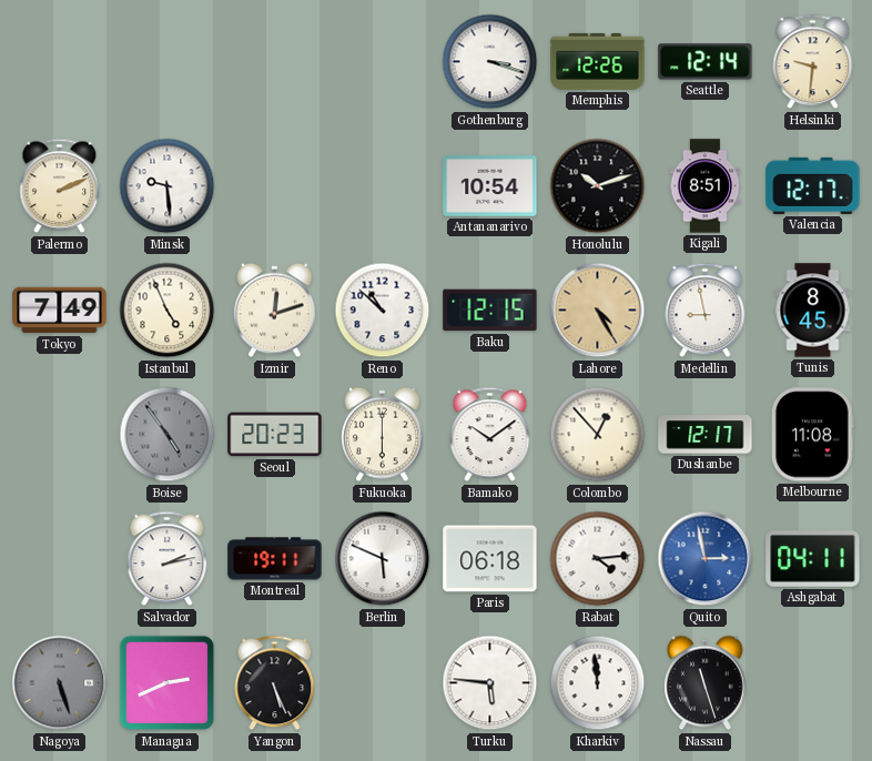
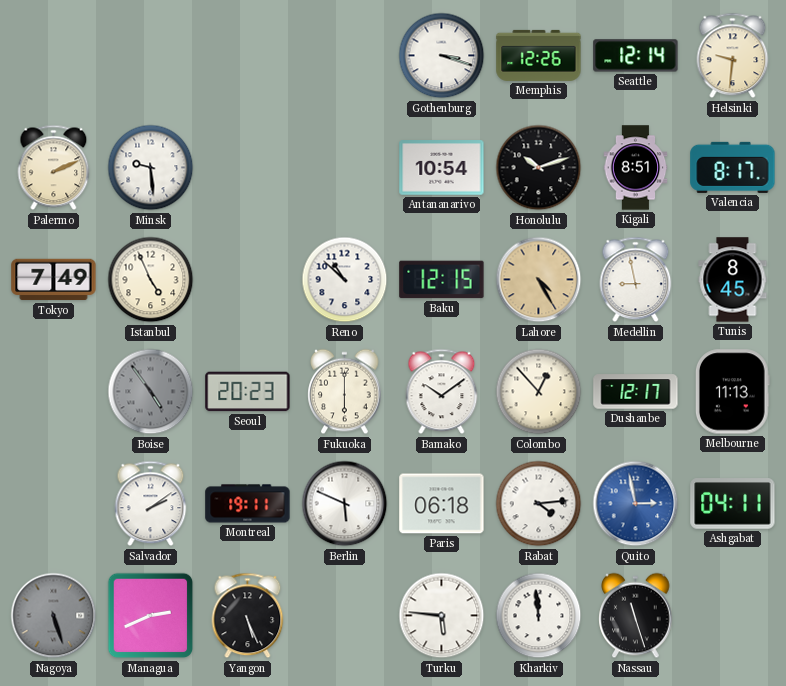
Valencia: 12:17 -> 8:17
Izmir: 12:12 -> none
Melbourne: 11:08 -> 11:13
Salvador: 2:13 -> 2:09
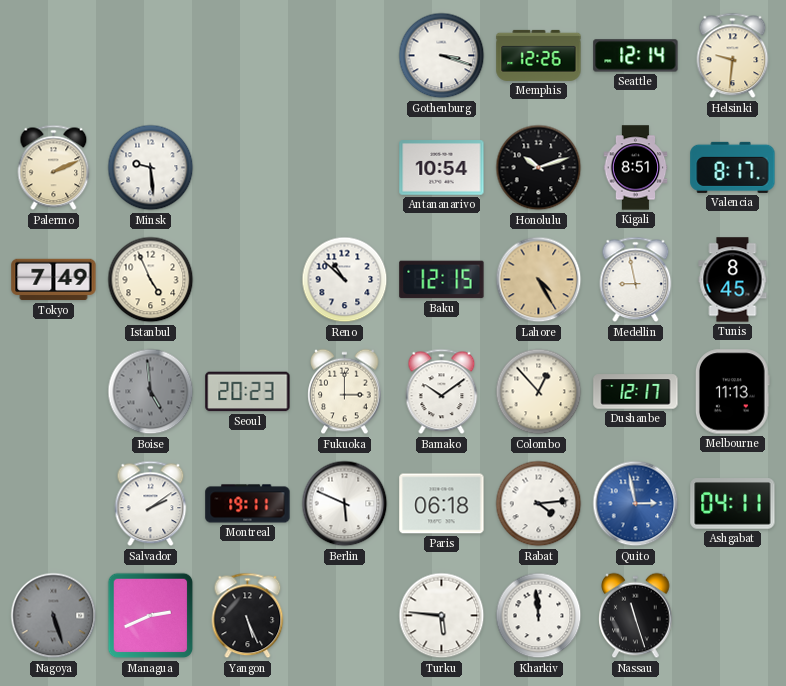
Boise: 4:54 -> 4:59
Fukuoka: 6:00 -> 3:00
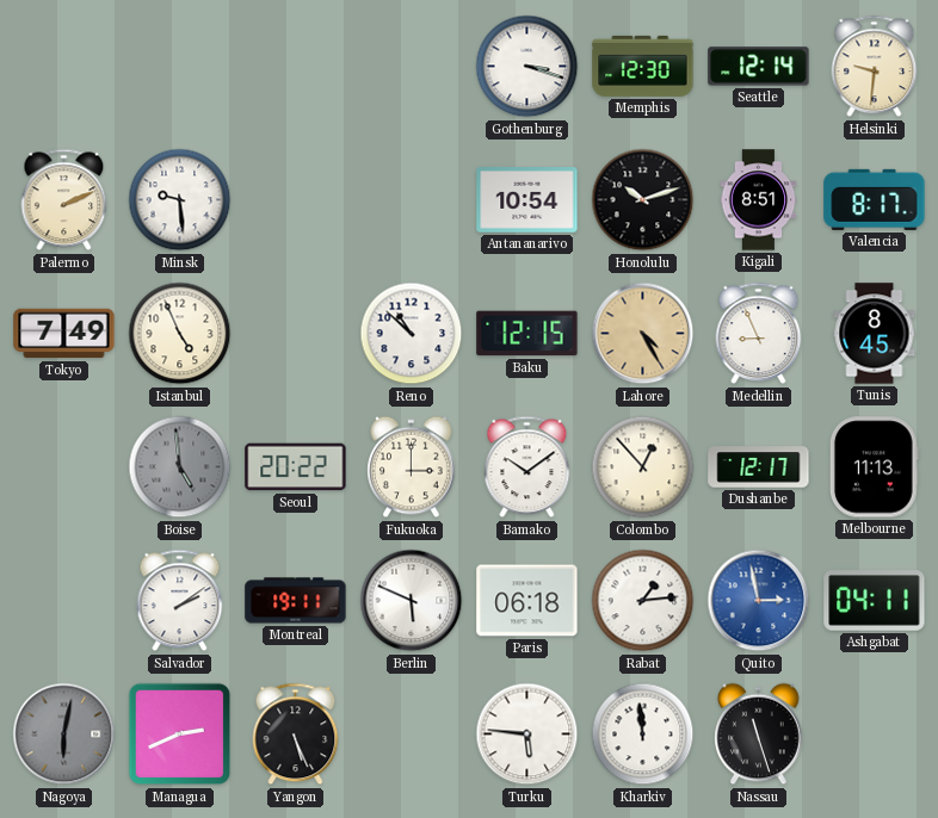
Memphis: 12:26 -> 12:30
Medellin: 8:58 -> 8:56
Seoul: 20:23 -> 20:22
Rabat: 4:14 -> 1:14
Nagoya: 5:27 -> 6:02
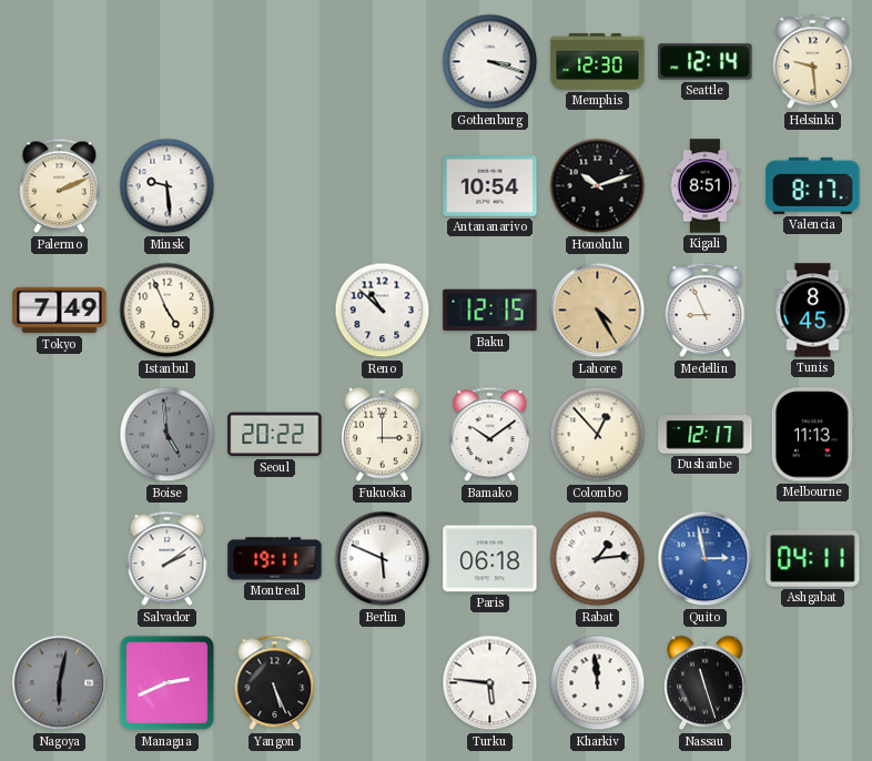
Helsinki: 9:31 -> 9:29
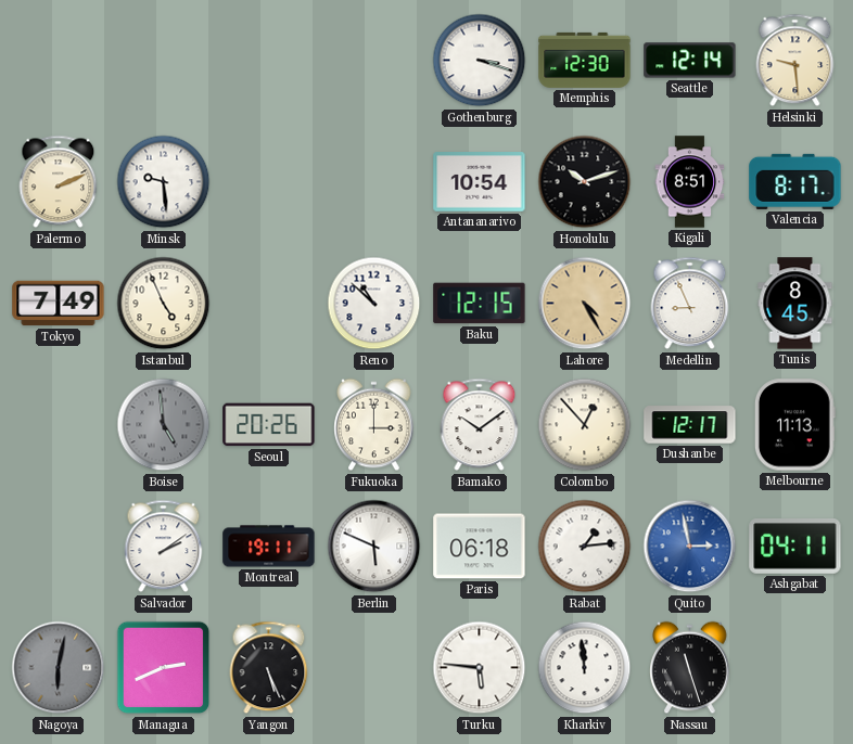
Seoul: 20:22 -> 20:26
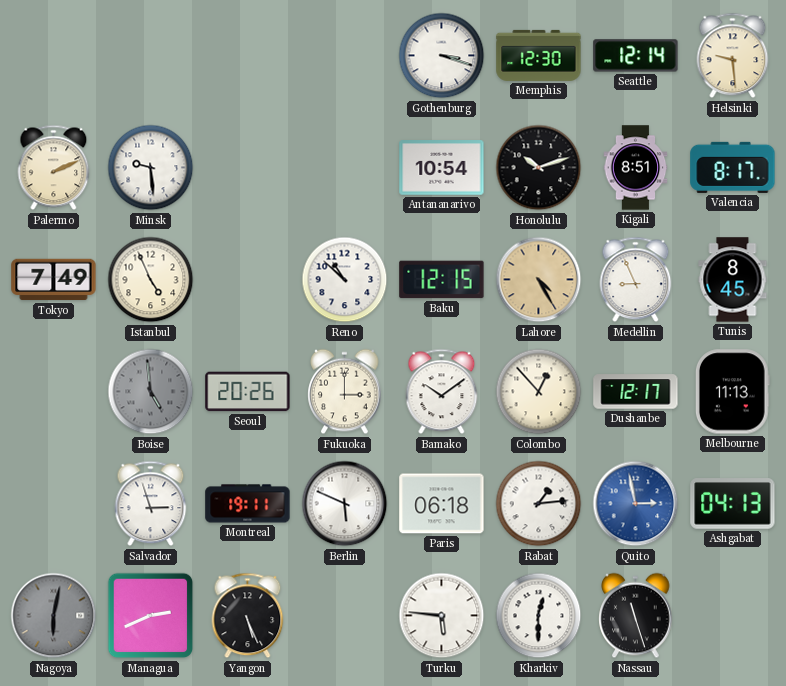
Salvador: 2:09 -> 2:57
Ashgabat: 04:11 -> 04:13
Kharkiv: 11:59 -> 12:30
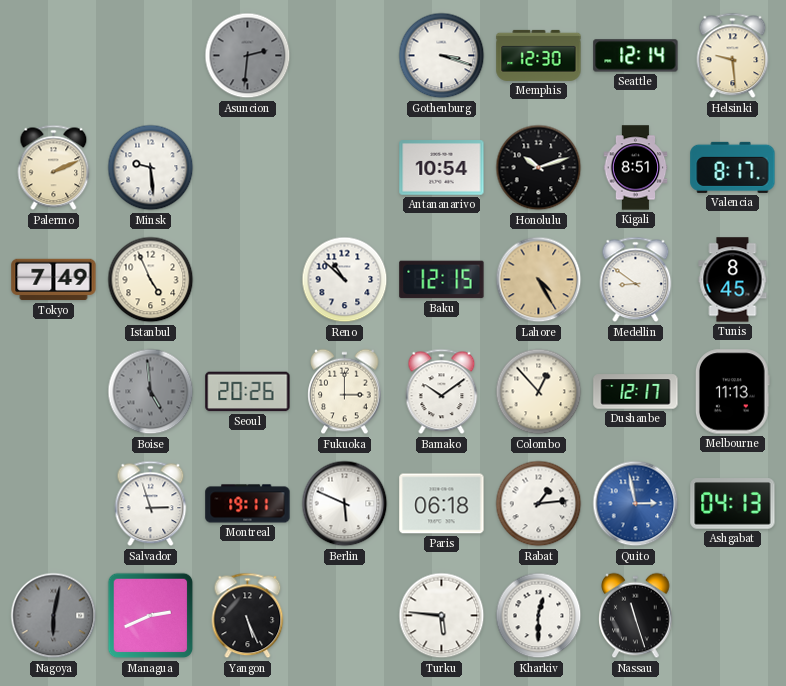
Asuncion: none -> 2:31
Medellin: 8:56 -> 8:51
